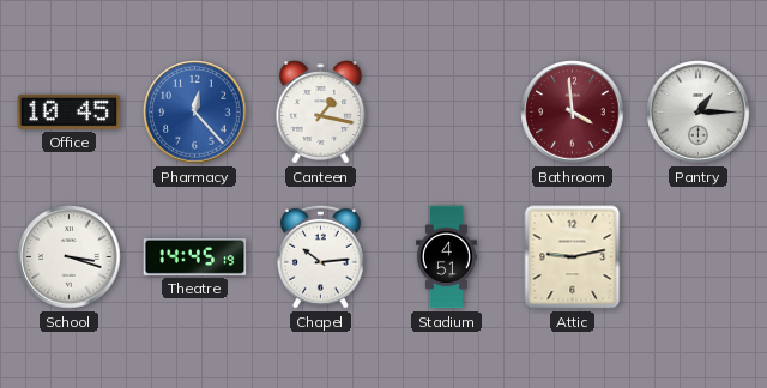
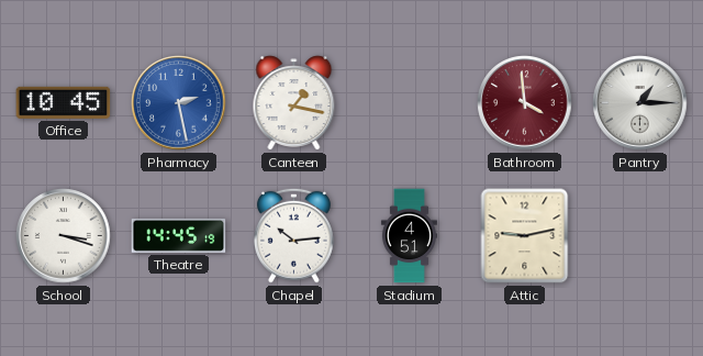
Pharmacy: 12:23 -> 2:28
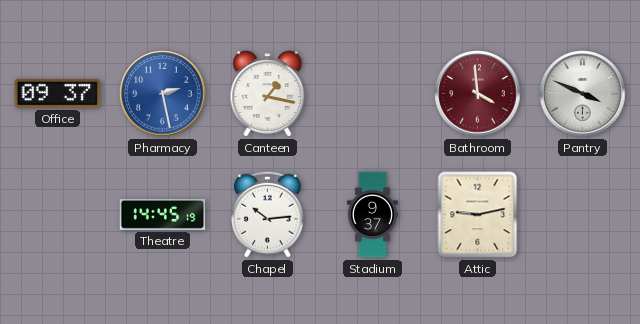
Office: 10:45 -> 09:37
Pantry: 1:15 -> 3:49
School: 3:18 -> none
Stadium: 4:51 -> 9:37
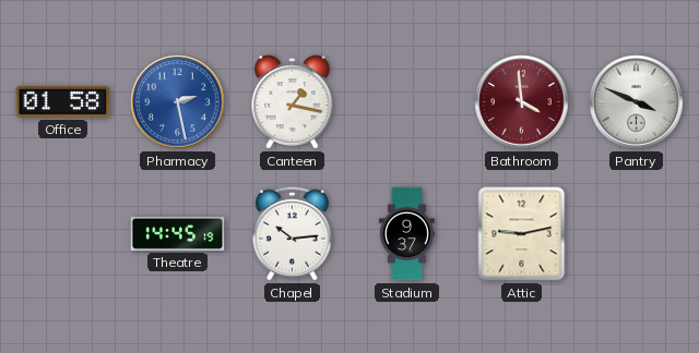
Office: 09:37 -> 01:58
